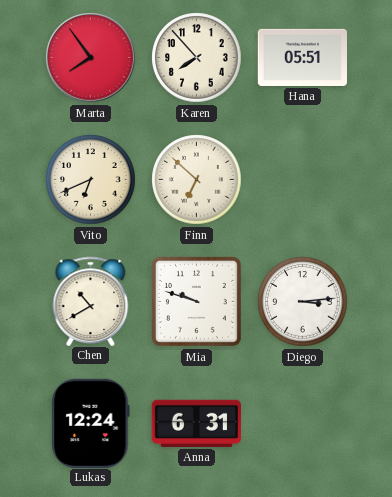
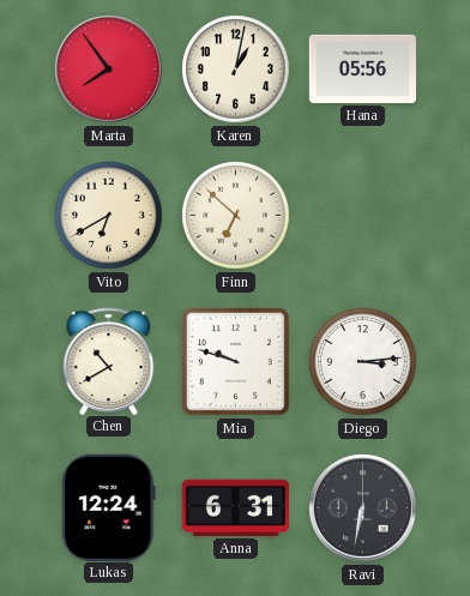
Karen: 7:53 -> 1:02
Hana: 05:51 -> 05:56
Vito: 6:41 -> 6:40
Ravi: none -> 6:32
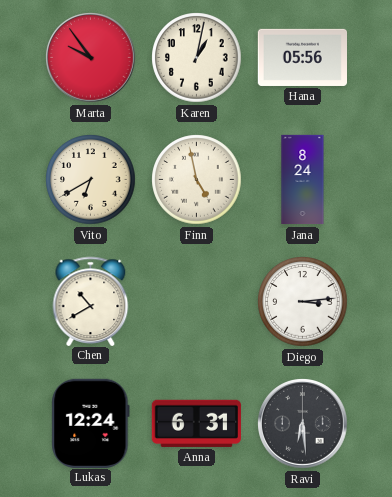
Marta: 7:54 -> 9:54
Finn: 6:52 -> 4:58
Jana: none -> 8:24
Mia: 9:48 -> none
Ravi: 6:32 -> 6:29
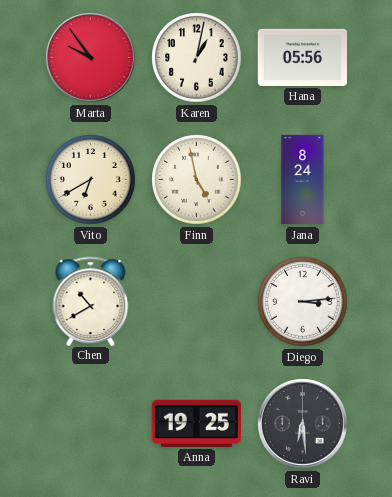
Lukas: 12:24 -> none
Anna: 6:31 -> 19:25
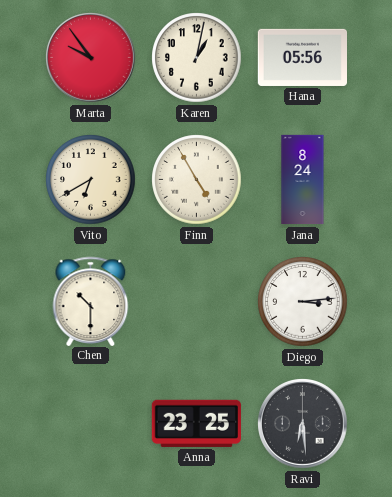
Finn: 4:58 -> 4:55
Chen: 10:40 -> 10:30
Anna: 19:25 -> 23:25
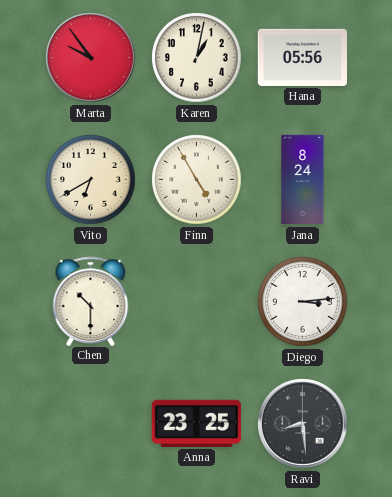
Ravi: 6:29 -> 8:29
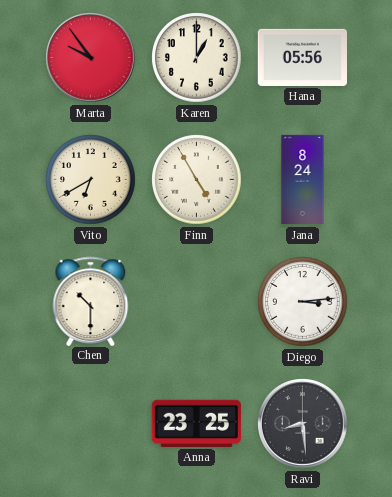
Karen: 1:02 -> 1:00
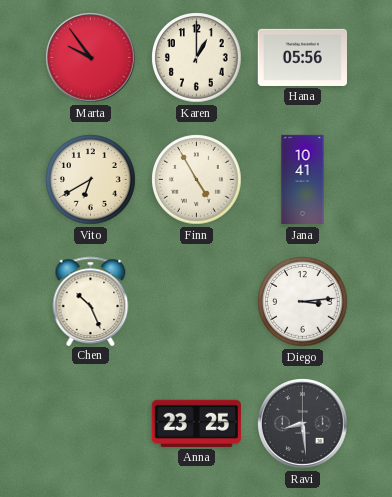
Jana: 8:24 -> 10:41
Chen: 10:30 -> 10:26
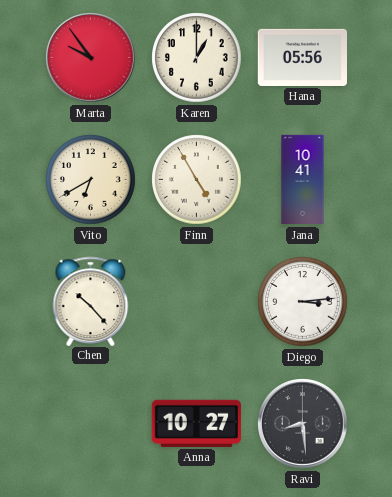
Chen: 10:26 -> 10:23
Anna: 23:25 -> 10:27
